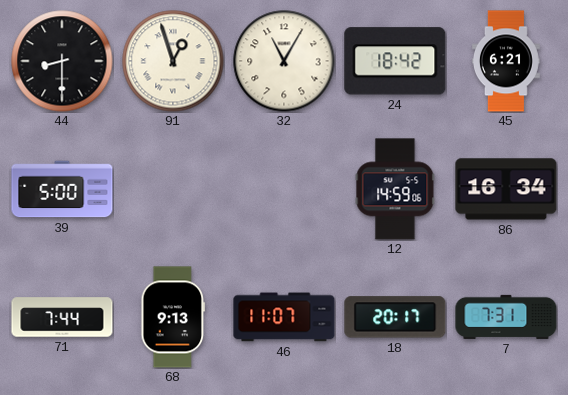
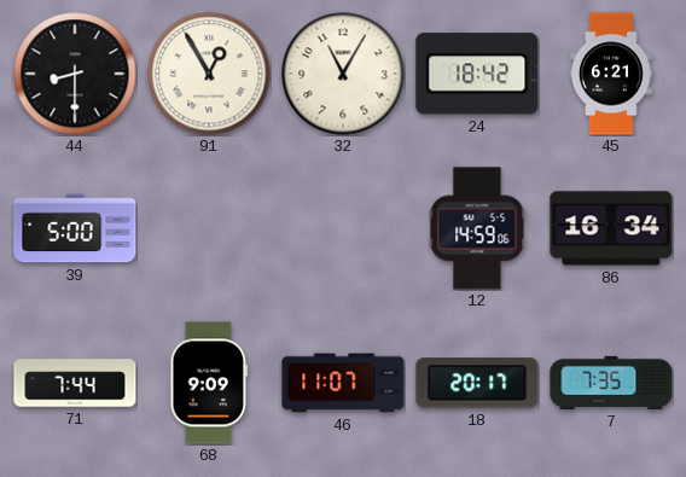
91: 12:57 -> 12:55
68: 9:13 -> 9:09
7: 7:31 -> 7:35
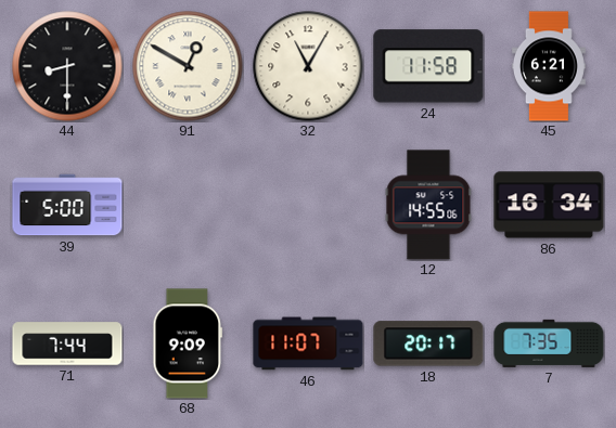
91: 12:55 -> 12:50
24: 18:42 -> 11:58
12: 14:59 -> 14:55
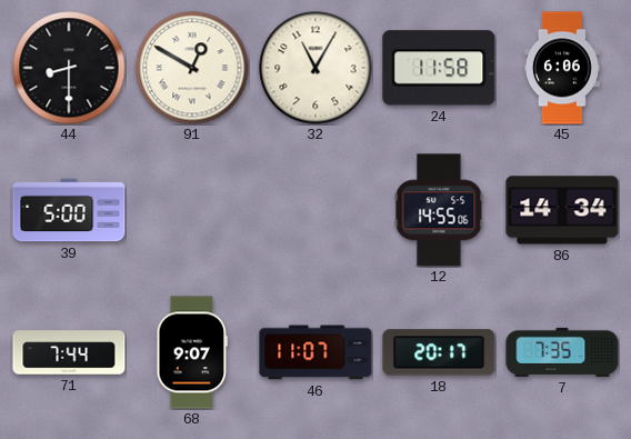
45: 6:21 -> 6:06
86: 16:34 -> 14:34
68: 9:09 -> 9:07
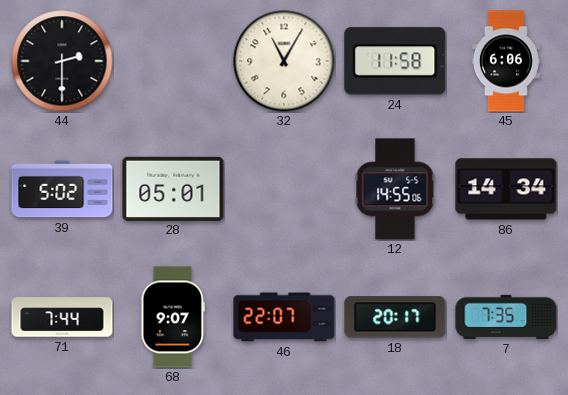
44: 8:30 -> 2:30
91: 12:50 -> none
39: 5:00 -> 5:02
28: none -> 05:01
46: 11:07 -> 22:07
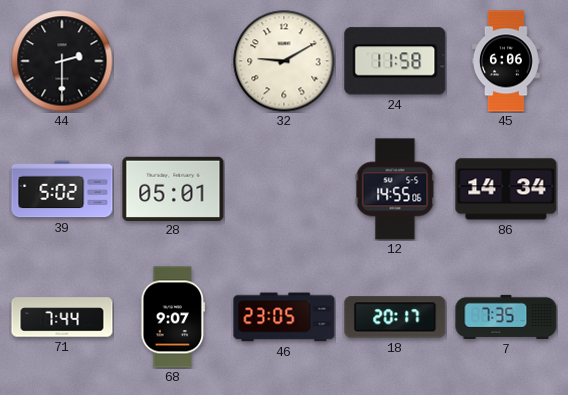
32: 11:05 -> 9:10
46: 22:07 -> 23:05
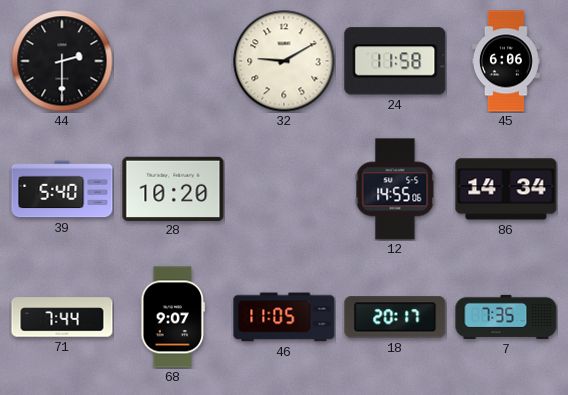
39: 5:02 -> 5:40
28: 05:01 -> 10:20
46: 23:05 -> 11:05
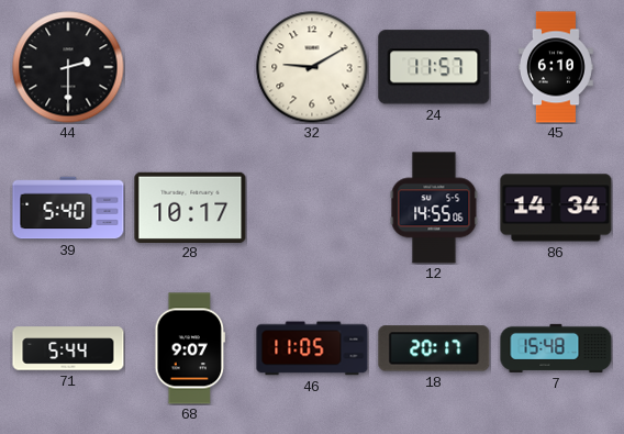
24: 11:58 -> 11:57
45: 6:06 -> 6:10
28: 10:20 -> 10:17
71: 7:44 -> 5:44
7: 7:35 -> 15:48
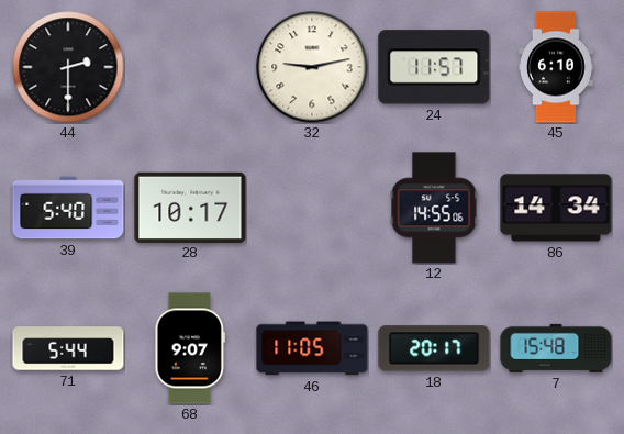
32: 9:10 -> 9:13
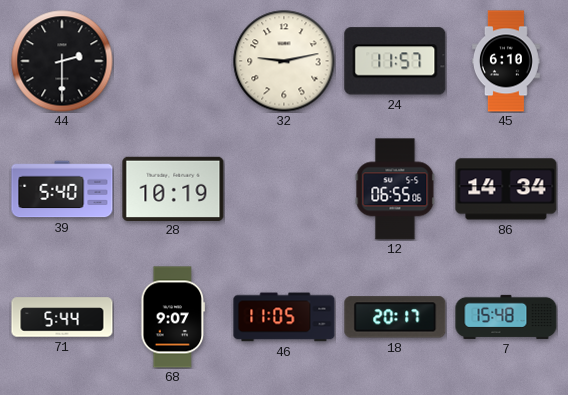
28: 10:17 -> 10:19
12: 14:55 -> 06:55
